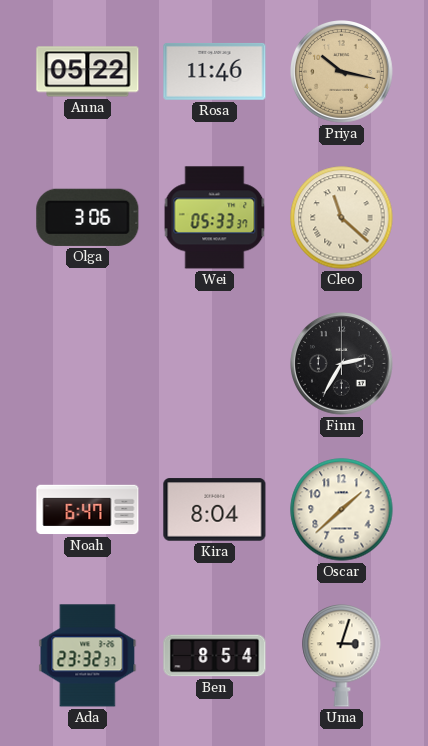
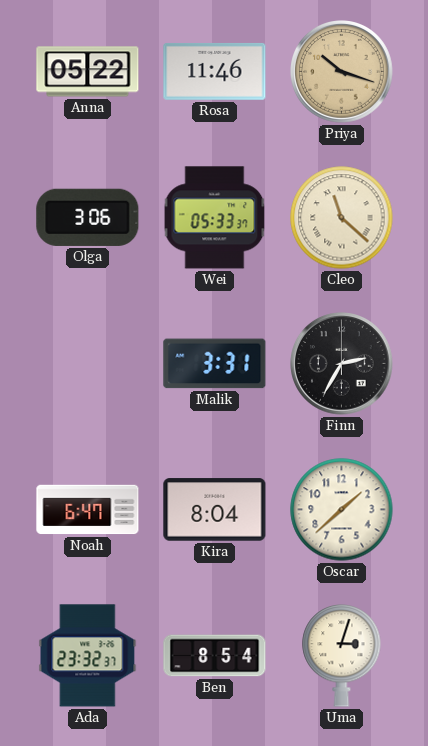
Priya: 10:17 -> 10:18
Malik: none -> 3:31
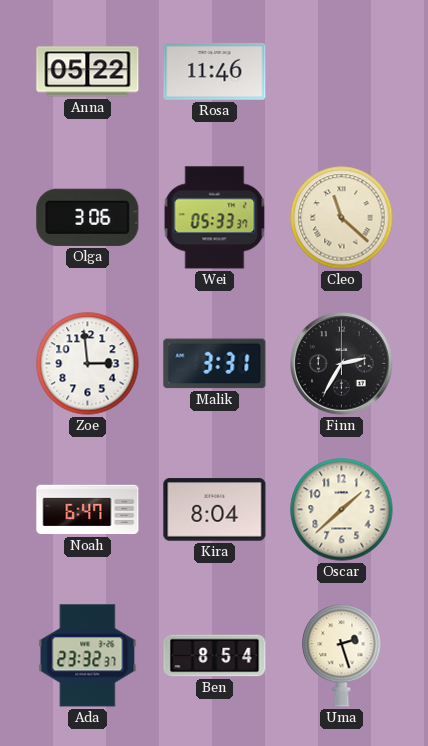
Priya: 10:18 -> none
Zoe: none -> 2:59
Uma: 3:03 -> 2:27
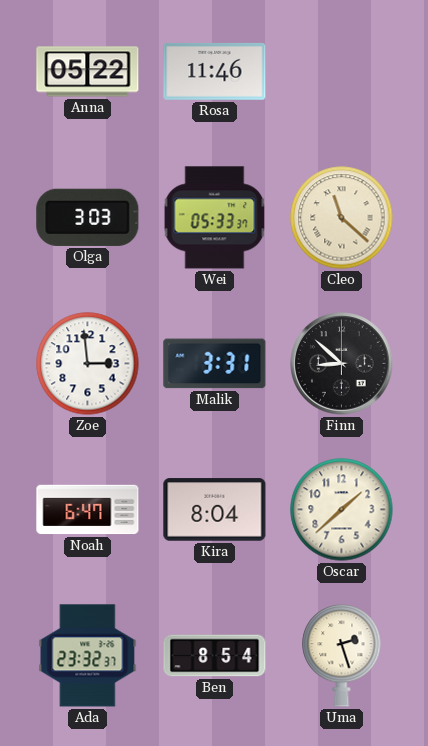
Olga: 3:06 -> 3:03
Finn: 2:35 -> 8:52
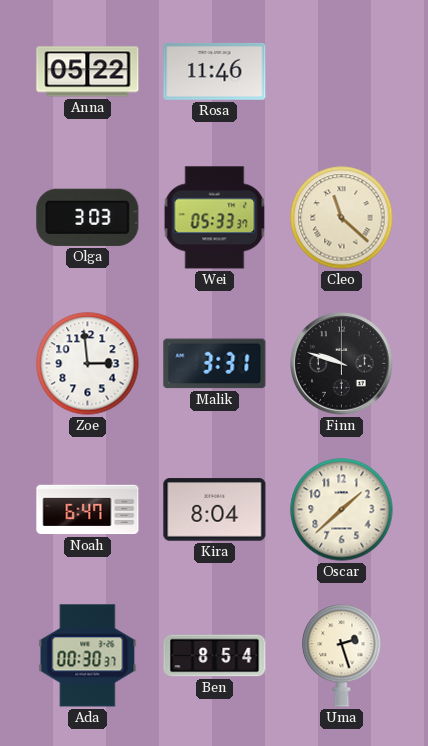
Finn: 8:52 -> 9:48
Ada: 23:32 -> 00:30
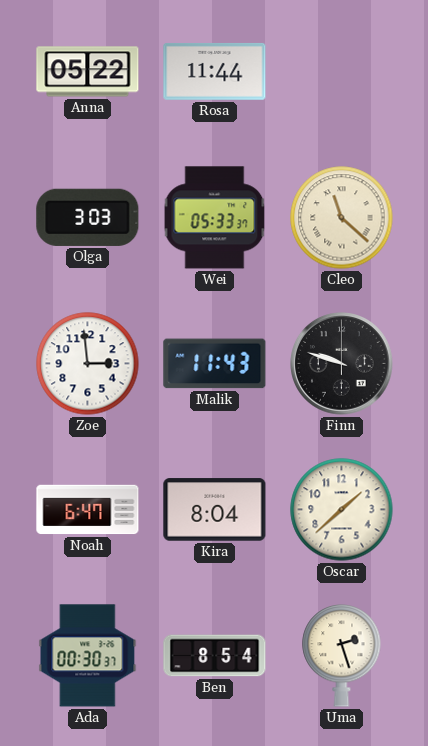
Rosa: 11:46 -> 11:44
Malik: 3:31 -> 11:43
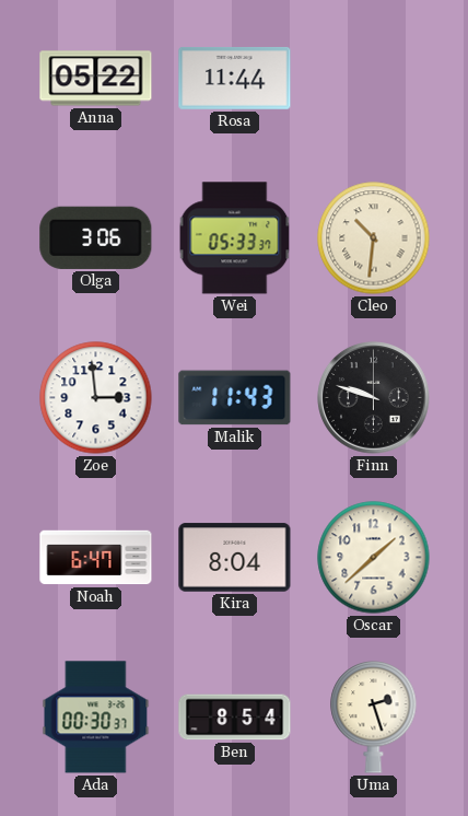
Olga: 3:03 -> 3:06
Cleo: 11:22 -> 10:31
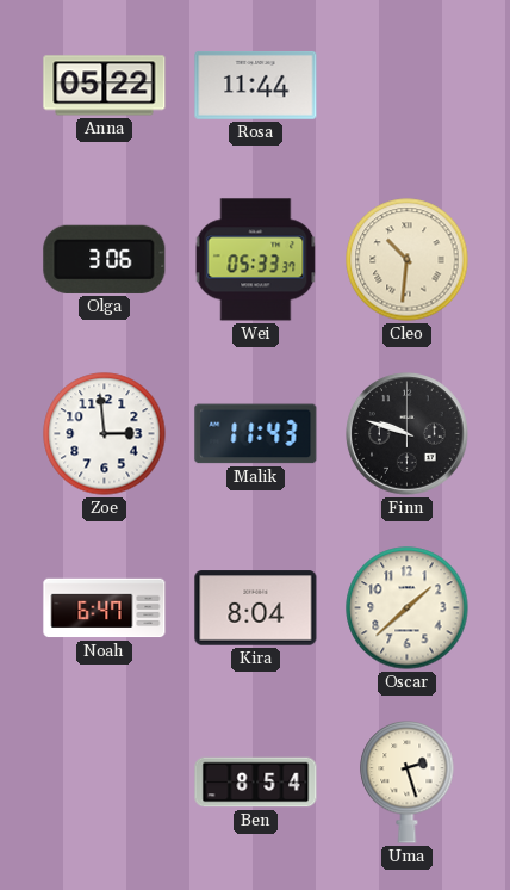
Ada: 00:30 -> none
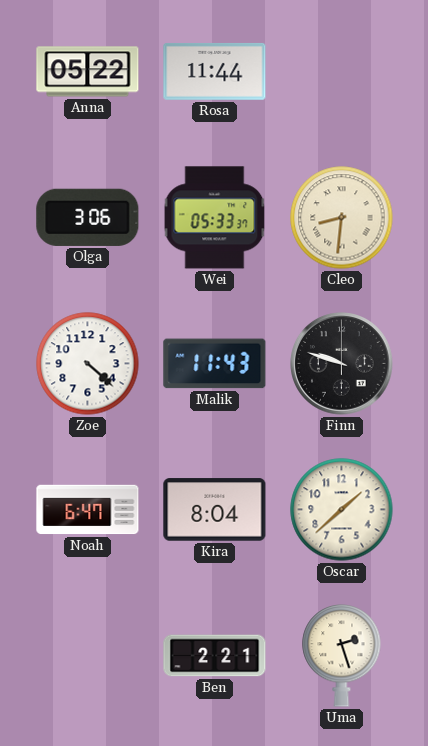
Cleo: 10:31 -> 8:31
Zoe: 2:59 -> 4:22
Ben: 8:54 -> 2:21
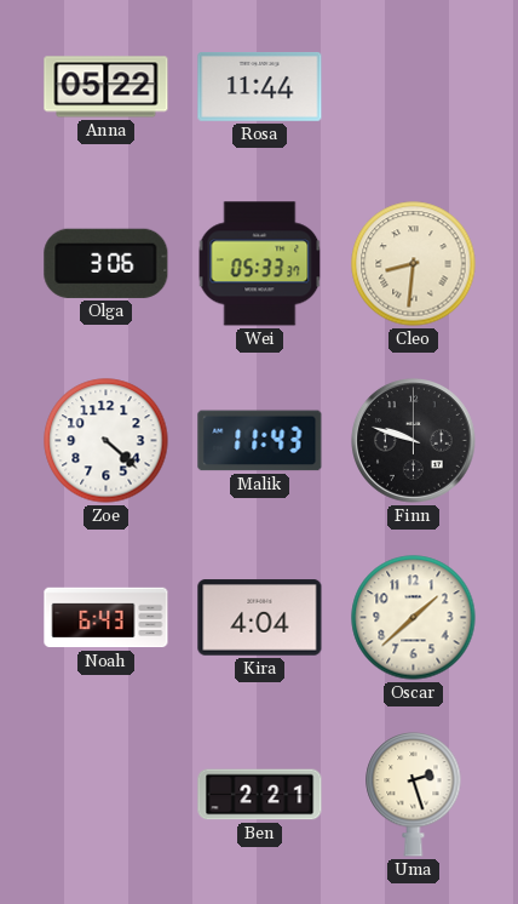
Noah: 6:47 -> 6:43
Kira: 8:04 -> 4:04
